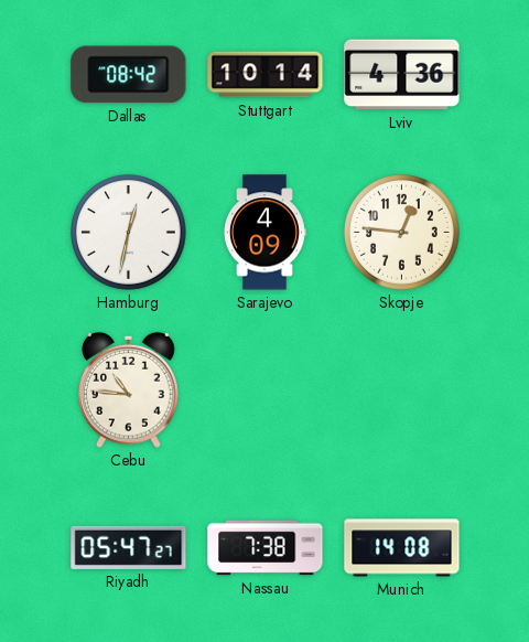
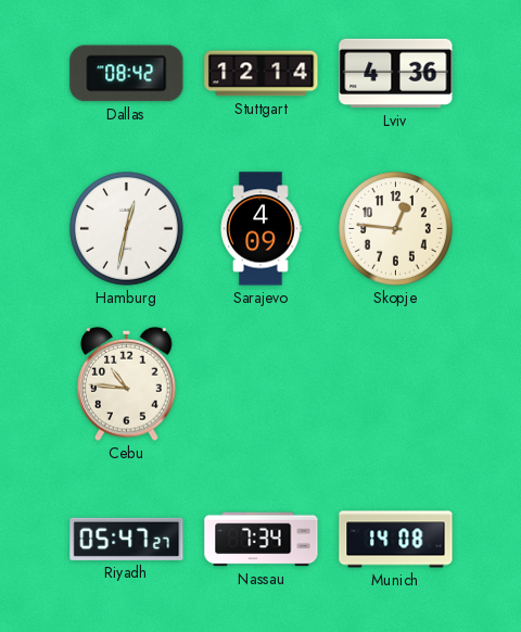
Stuttgart: 10:14 -> 12:14
Nassau: 7:38 -> 7:34
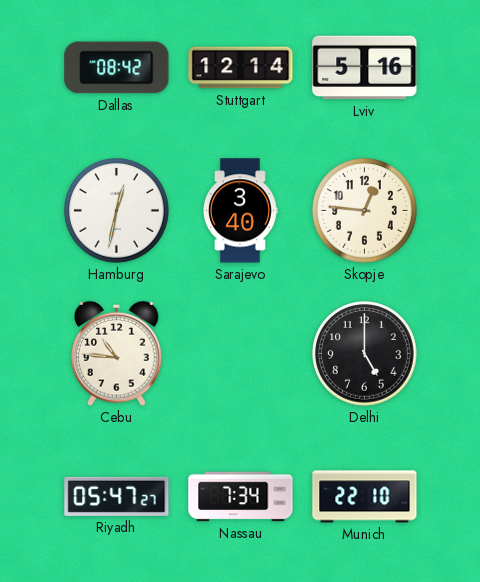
Lviv: 4:36 -> 5:16
Sarajevo: 4:09 -> 3:40
Delhi: none -> 5:00
Munich: 14:08 -> 22:10
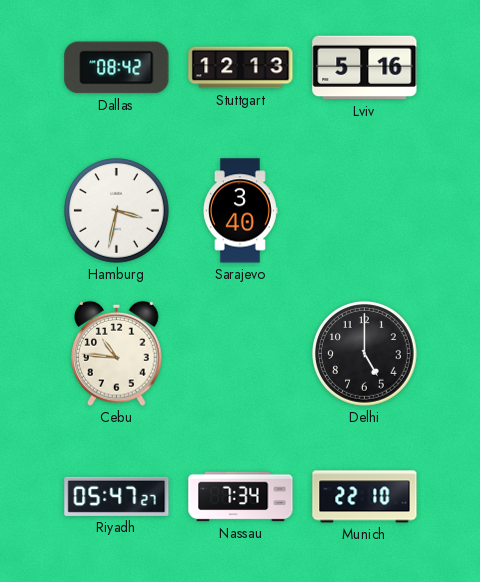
Stuttgart: 12:14 -> 12:13
Hamburg: 12:32 -> 3:32
Skopje: 12:46 -> none
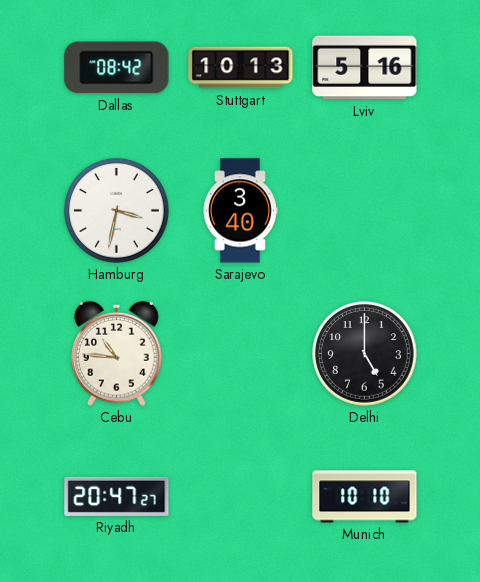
Stuttgart: 12:13 -> 10:13
Riyadh: 05:47 -> 20:47
Nassau: 7:34 -> none
Munich: 22:10 -> 10:10
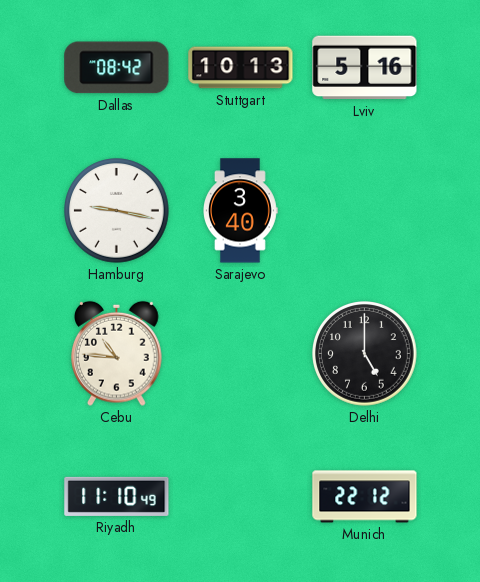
Hamburg: 3:32 -> 9:17
Riyadh: 20:47 -> 11:10
Munich: 10:10 -> 22:12
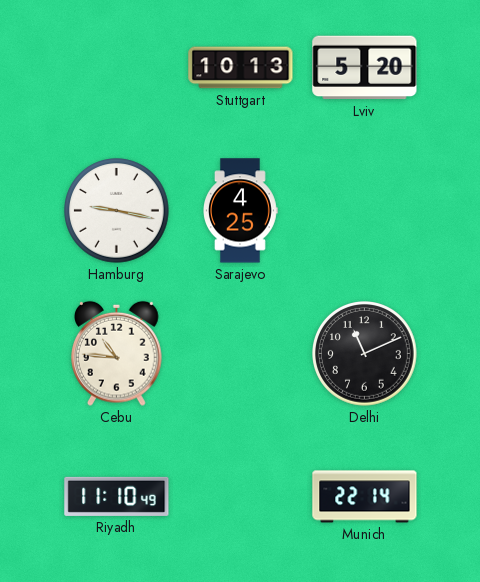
Dallas: 08:42 -> none
Lviv: 5:16 -> 5:20
Sarajevo: 3:40 -> 4:25
Delhi: 5:00 -> 11:11
Munich: 22:12 -> 22:14
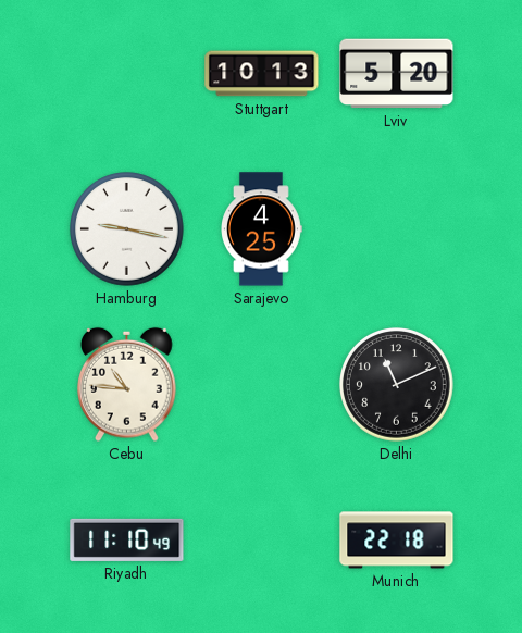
Munich: 22:14 -> 22:18
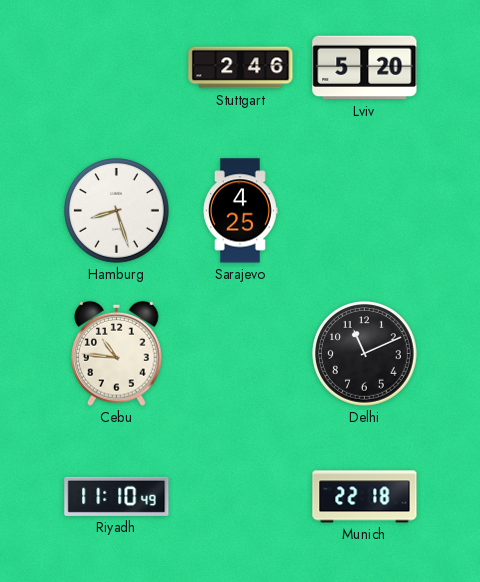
Stuttgart: 10:13 -> 2:46
Hamburg: 9:17 -> 8:27
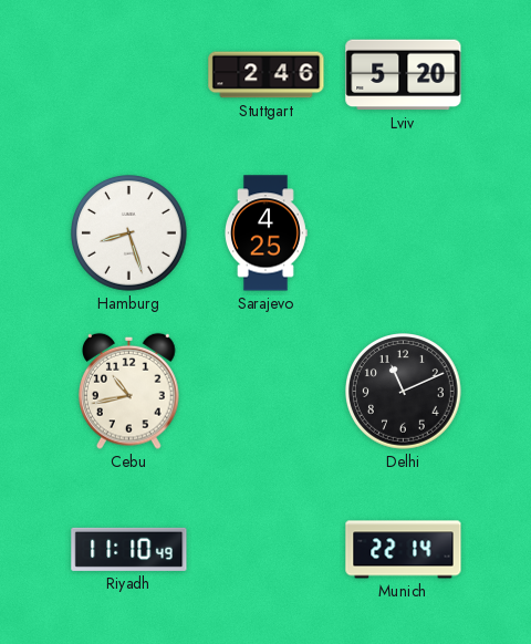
Cebu: 10:46 -> 10:43
Munich: 22:18 -> 22:14
